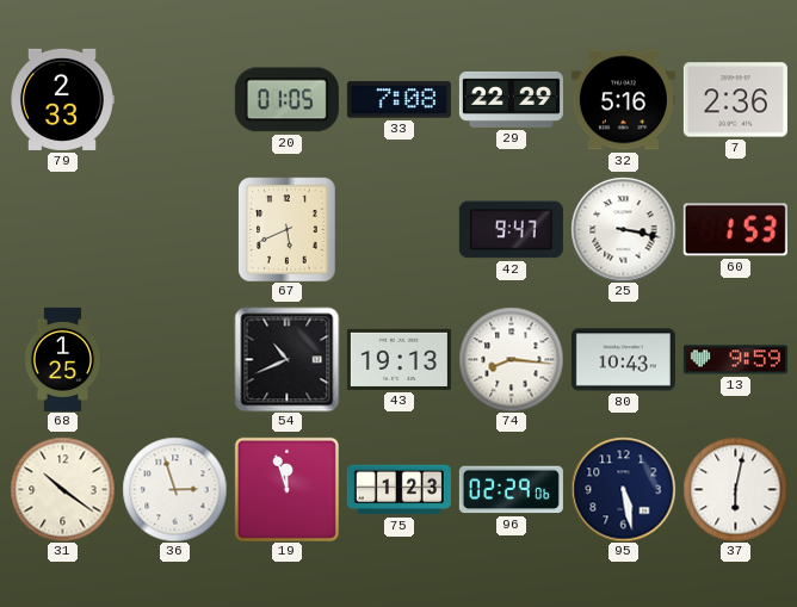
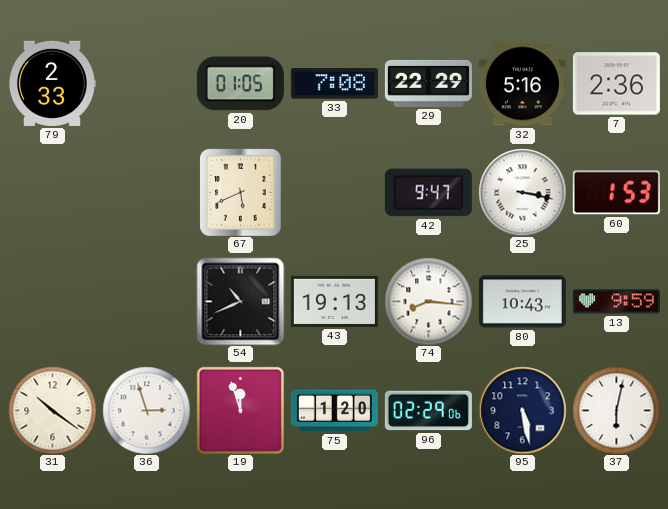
68: 1:25 -> none
75: 1:23 -> 1:20
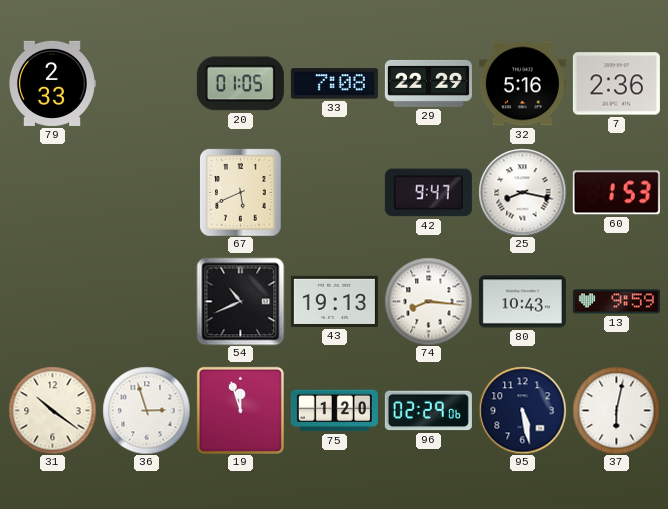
25: 3:17 -> 8:17
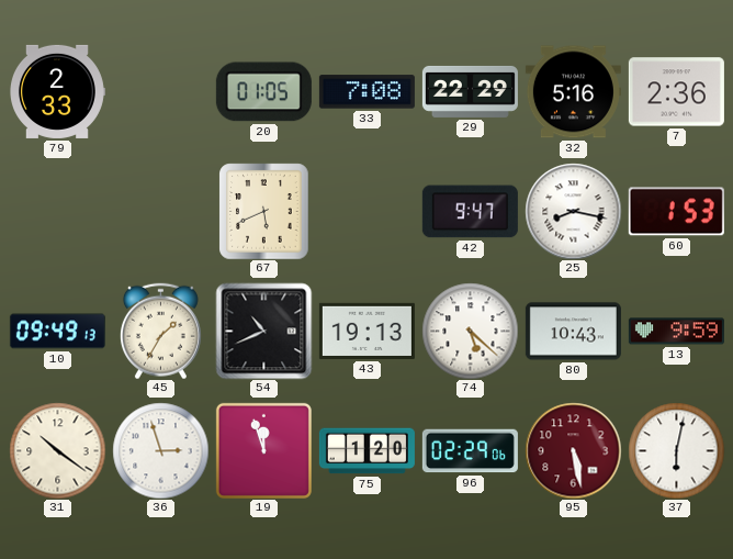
10: none -> 09:49
45: none -> 1:35
74: 8:16 -> 5:22
95 dial: navy -> burgundy
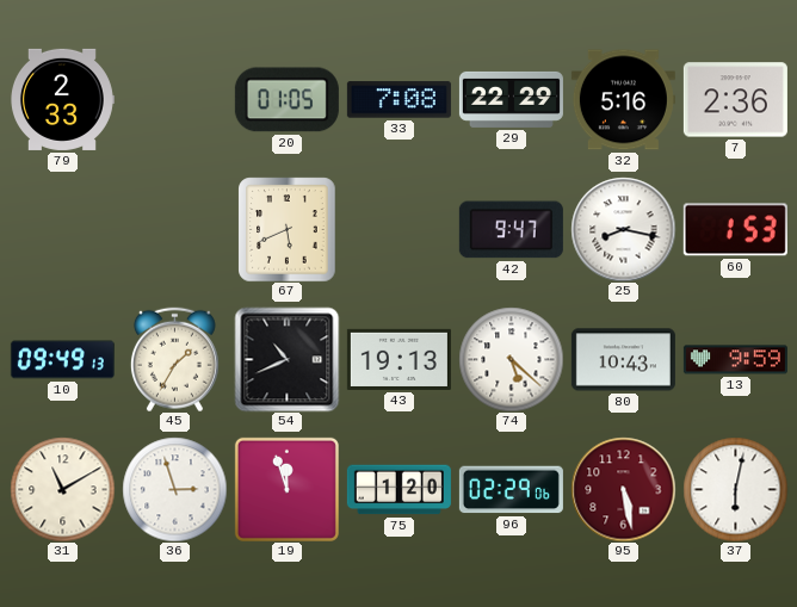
31: 10:21 -> 11:10
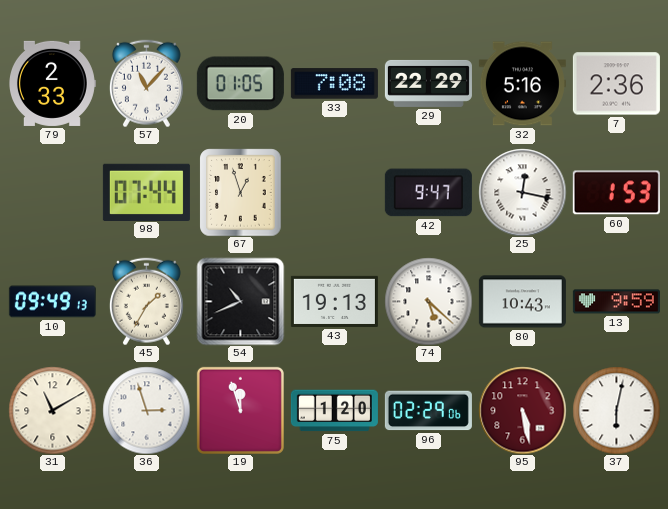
57: none -> 11:07
98: none -> 07:44
67: 5:41 -> 12:57
25: 8:17 -> 12:17
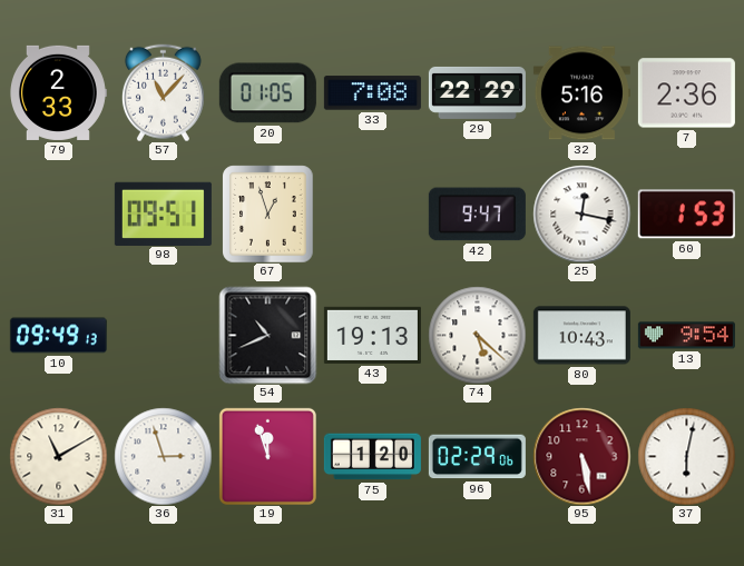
98: 07:44 -> 09:51
45: 1:35 -> none
13: 9:59 -> 9:54
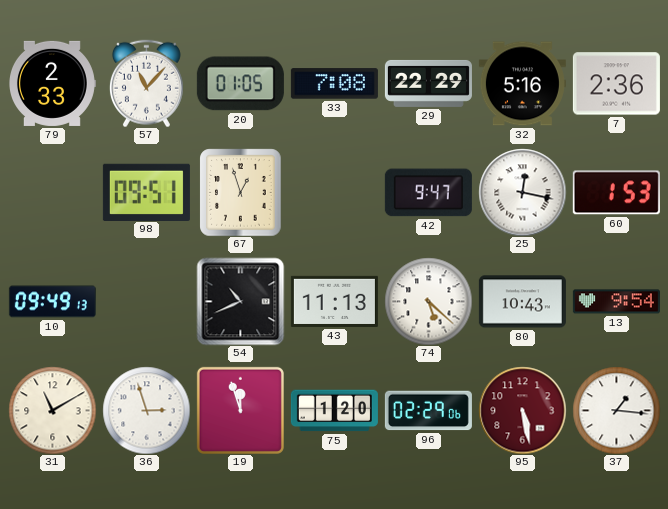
43: 19:13 -> 11:13
37: 6:02 -> 1:16
